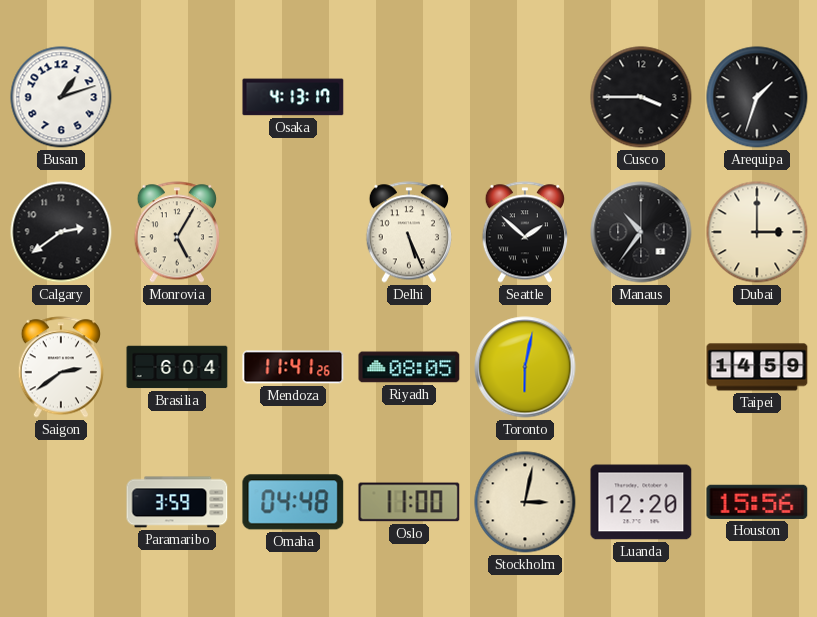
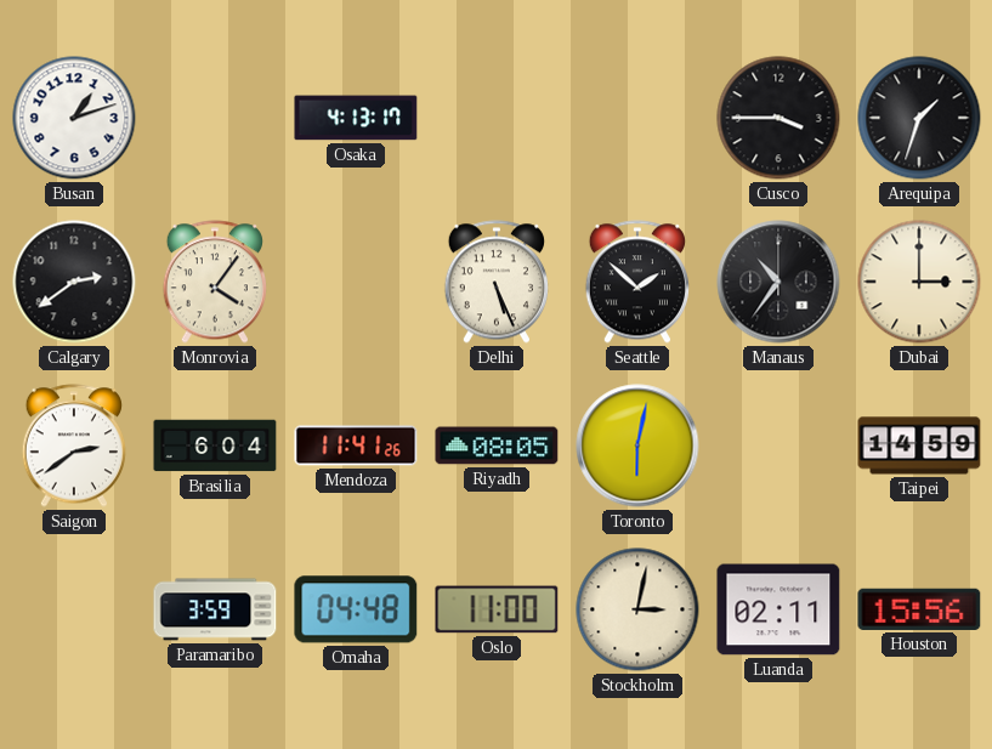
Monrovia: 5:05 -> 4:06
Luanda: 12:20 -> 02:11
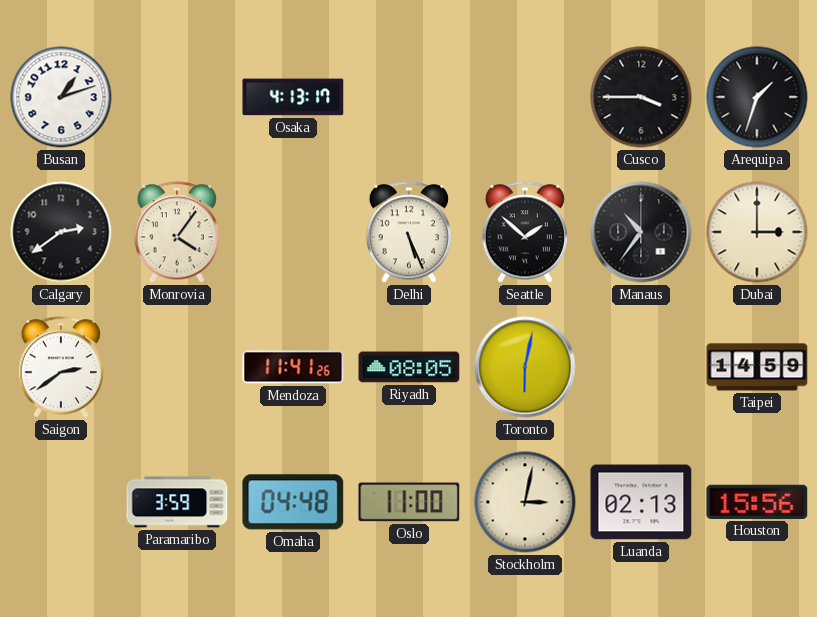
Brasilia: 6:04 -> none
Luanda: 02:11 -> 02:13
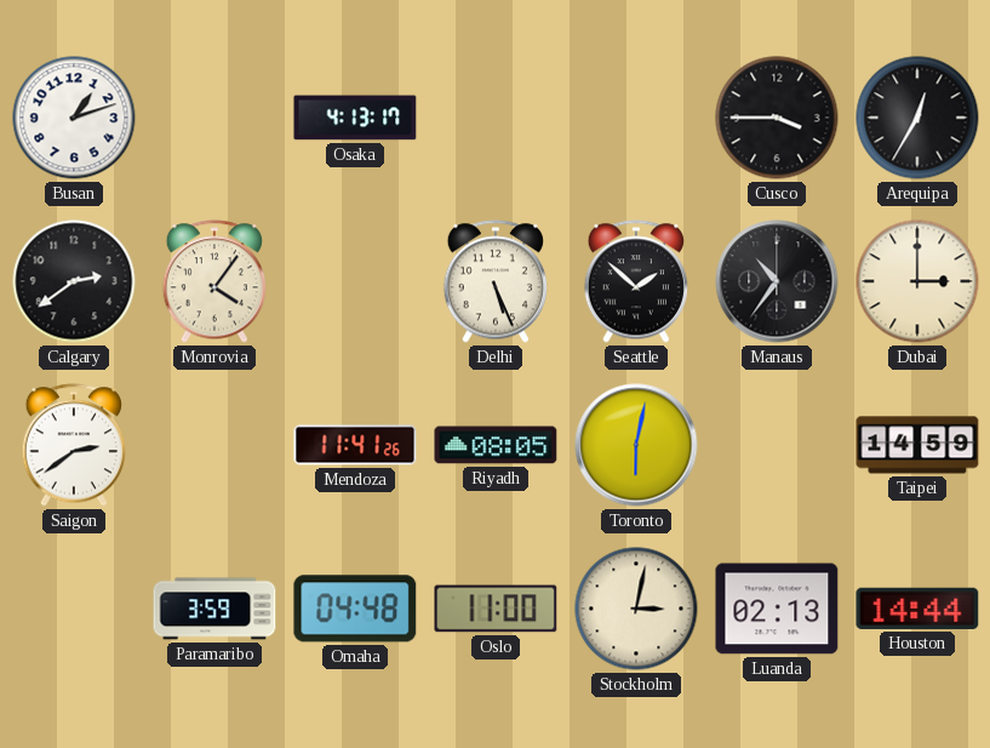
Arequipa: 1:33 -> 12:35
Houston: 15:56 -> 14:44
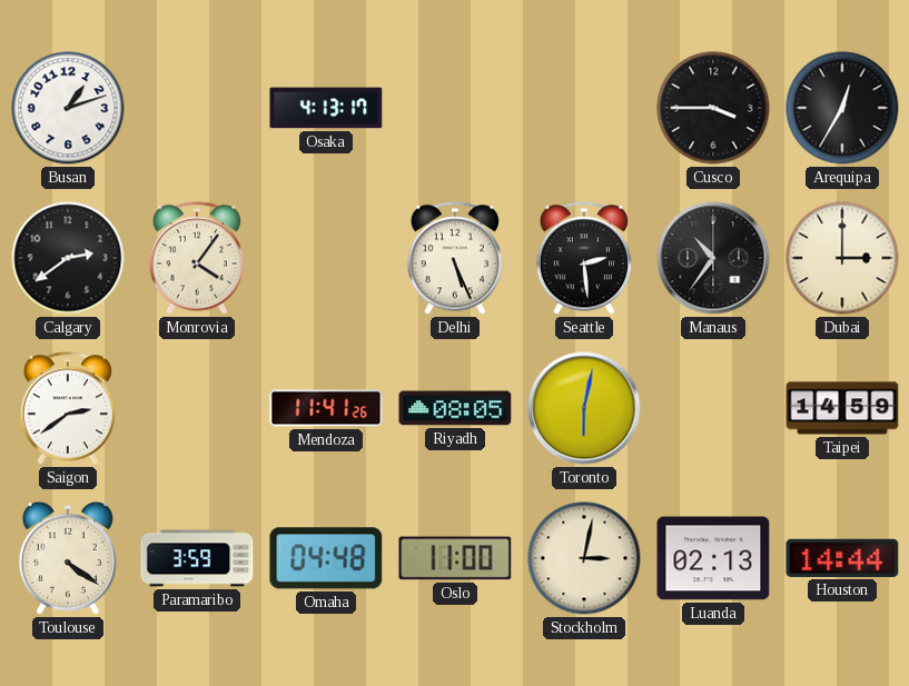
Seattle: 1:52 -> 2:29
Toulouse: none -> 4:21
